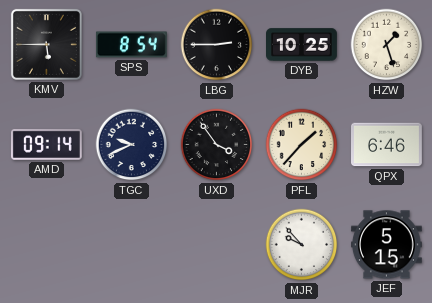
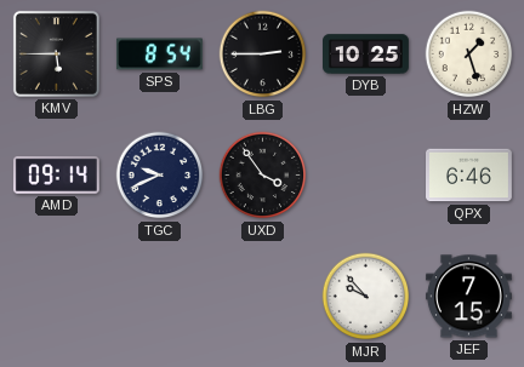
PFL: 1:37 -> none
JEF: 5:15 -> 7:15
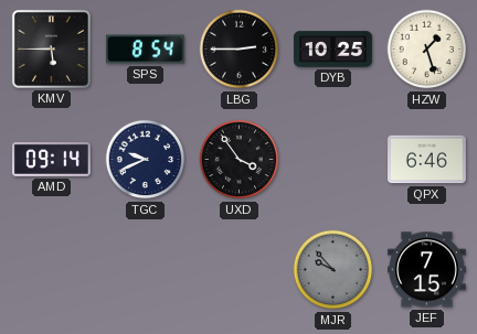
MJR dial: white -> grey
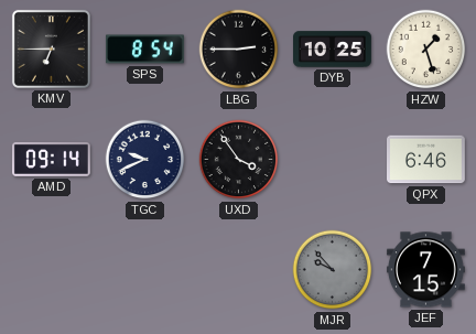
KMV: 5:45 -> 6:45
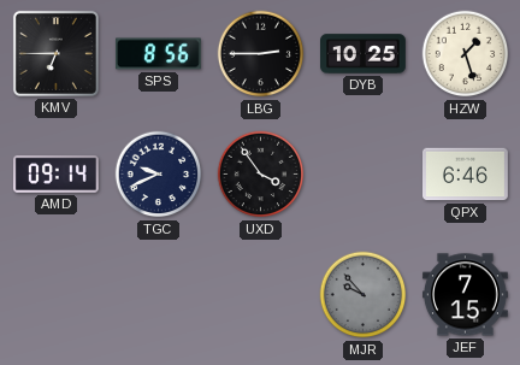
SPS: 8:54 -> 8:56
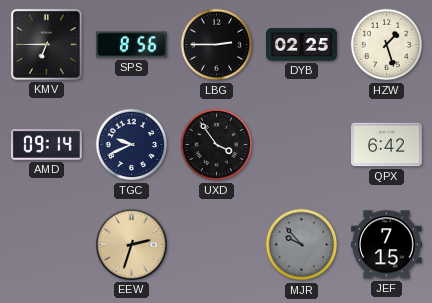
DYB: 10:25 -> 02:25
QPX: 6:46 -> 6:42
EEW: none -> 2:33
